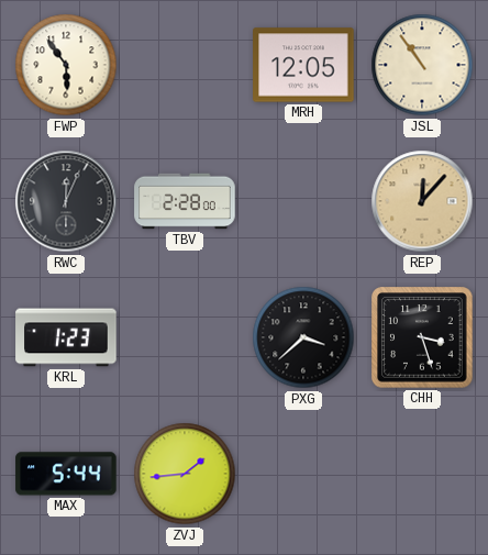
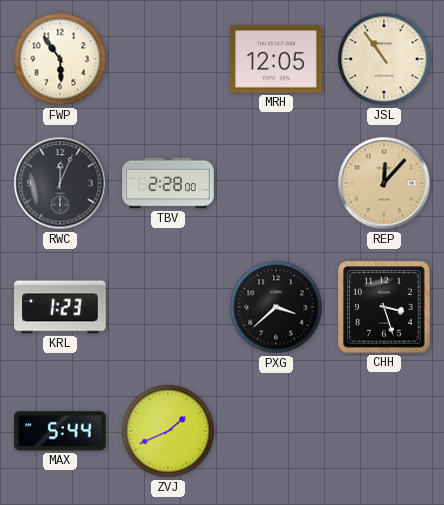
ZVJ: 1:44 -> 1:41
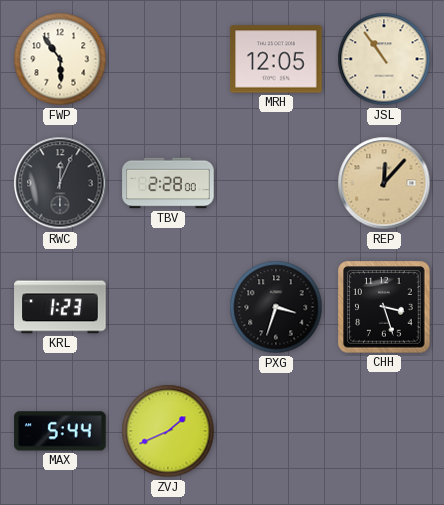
PXG: 3:38 -> 3:33
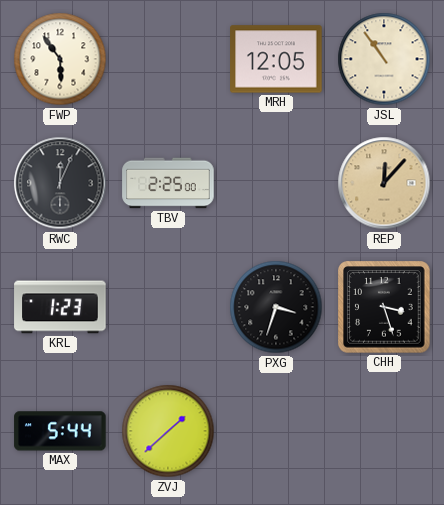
TBV: 2:28 -> 2:25
ZVJ: 1:41 -> 1:38
